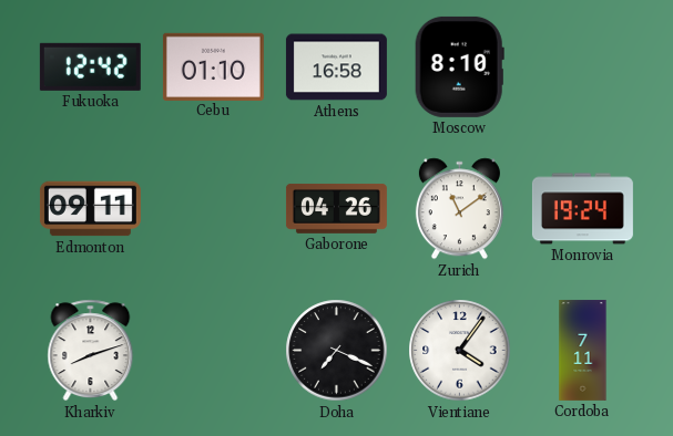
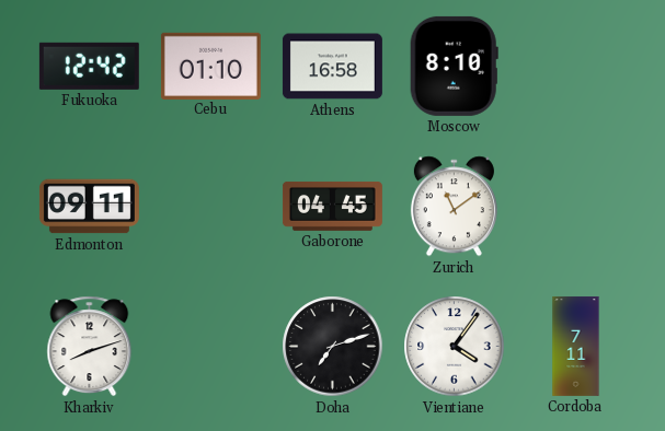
Gaborone: 04:26 -> 04:45
Monrovia: 19:24 -> none
Doha: 7:19 -> 7:12
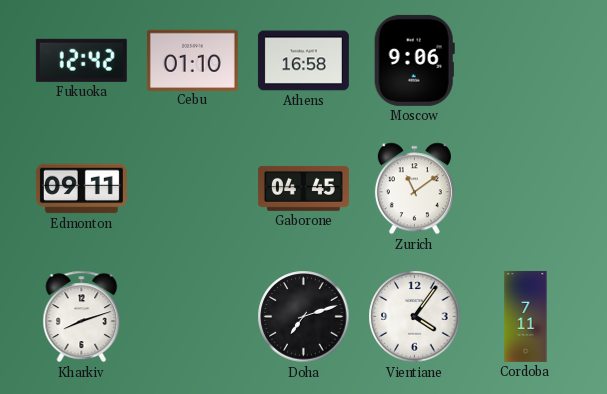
Moscow: 8:10 -> 9:06
